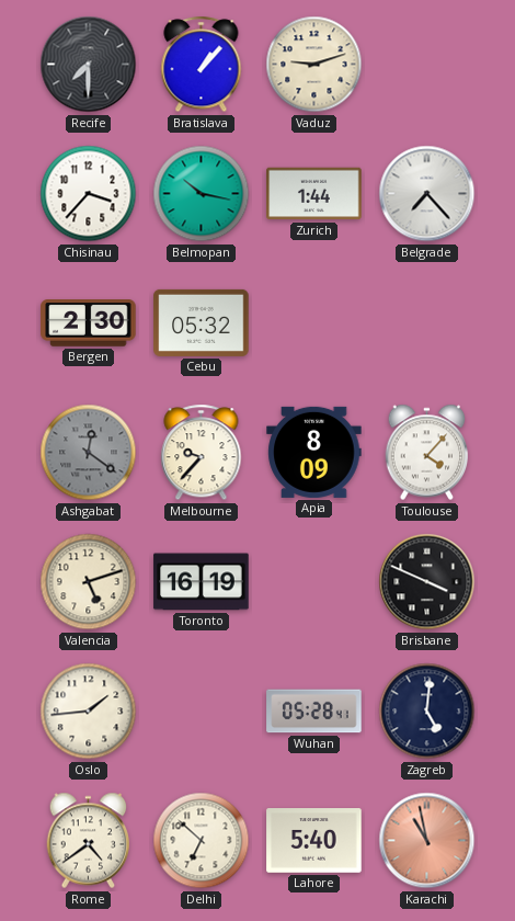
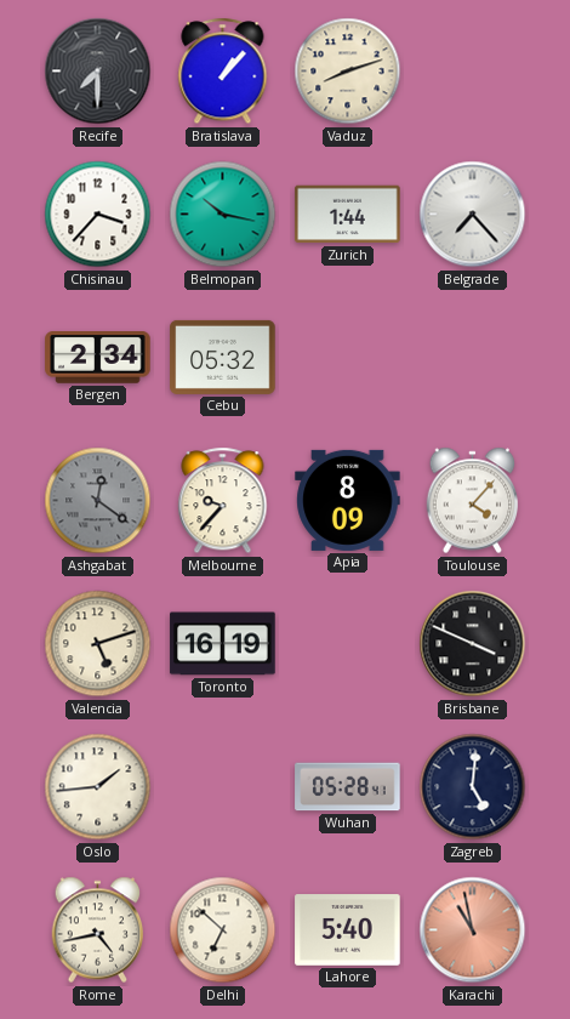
Vaduz: 9:12 -> 8:12
Bergen: 2:30 -> 2:34
Rome: 4:39 -> 4:43
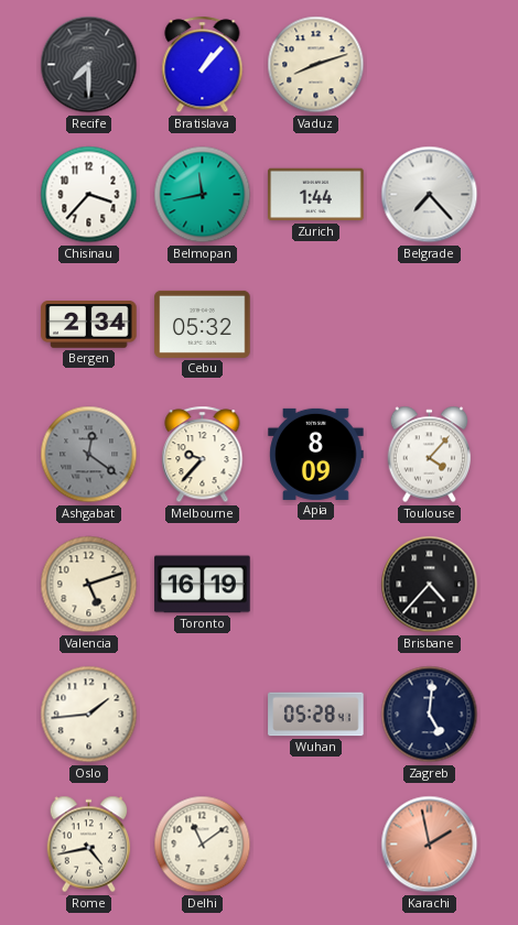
Belmopan: 10:17 -> 11:43
Brisbane: 3:49 -> 4:37
Delhi: 6:52 -> 11:09
Lahore: 5:40 -> none
Karachi: 10:58 -> 1:58
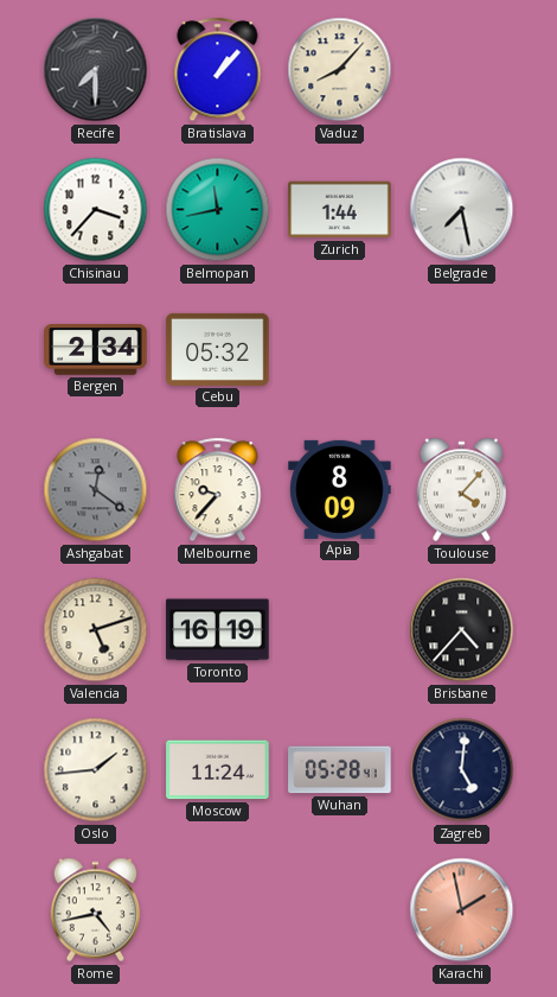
Vaduz: 8:12 -> 8:07
Belgrade: 7:23 -> 7:28
Moscow: none -> 11:24
Delhi: 11:09 -> none
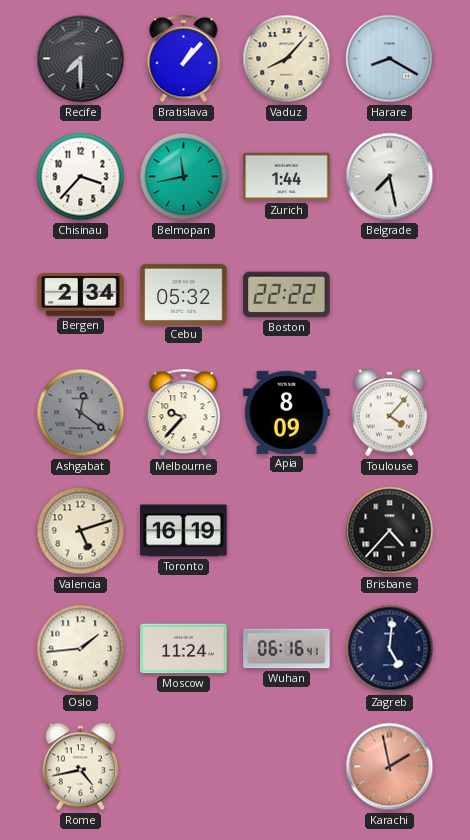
Harare: none -> 8:20
Boston: none -> 22:22
Wuhan: 05:28 -> 06:16
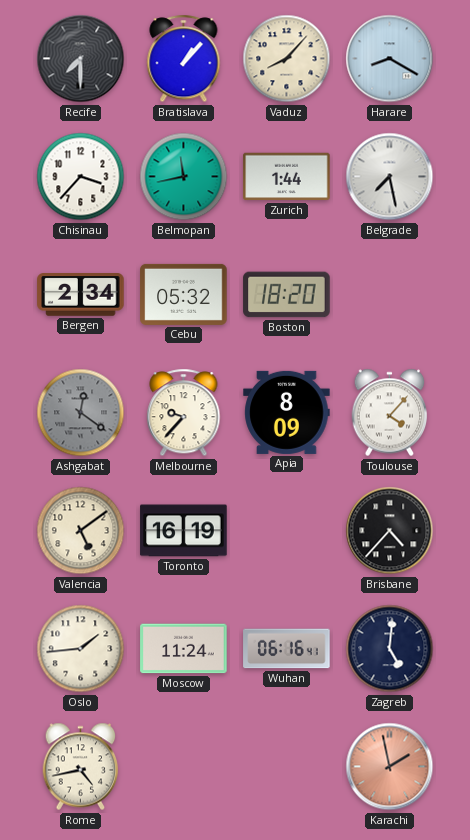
Boston: 22:22 -> 18:20
Valencia: 5:12 -> 5:09
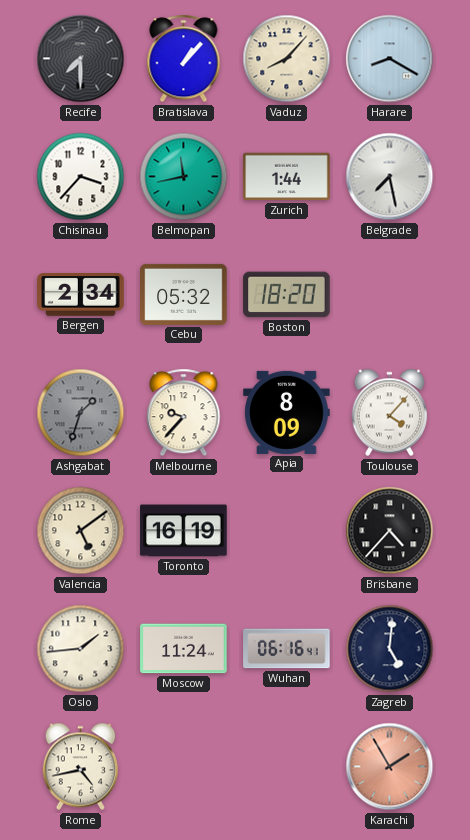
Ashgabat: 12:21 -> 1:33
Karachi: 1:58 -> 1:55
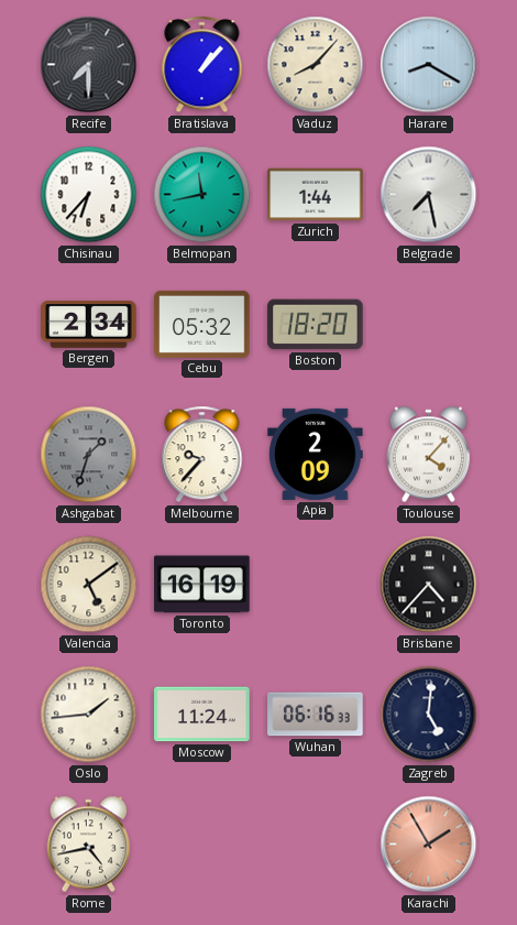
Chisinau: 3:37 -> 6:37
Apia: 8:09 -> 2:09
Wuhan: 06:16:41 -> 06:16:33
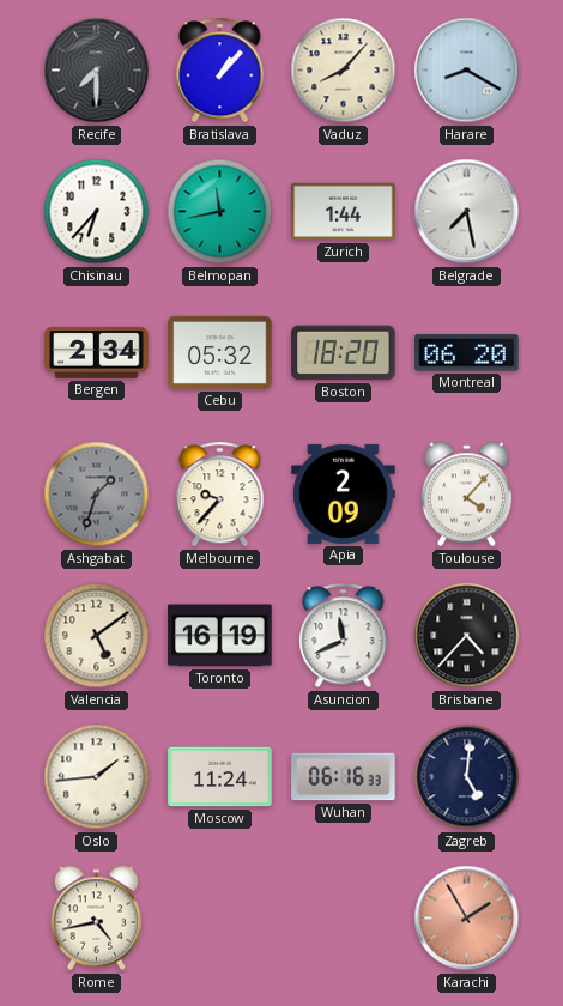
Montreal: none -> 06:20
Asuncion: none -> 11:41
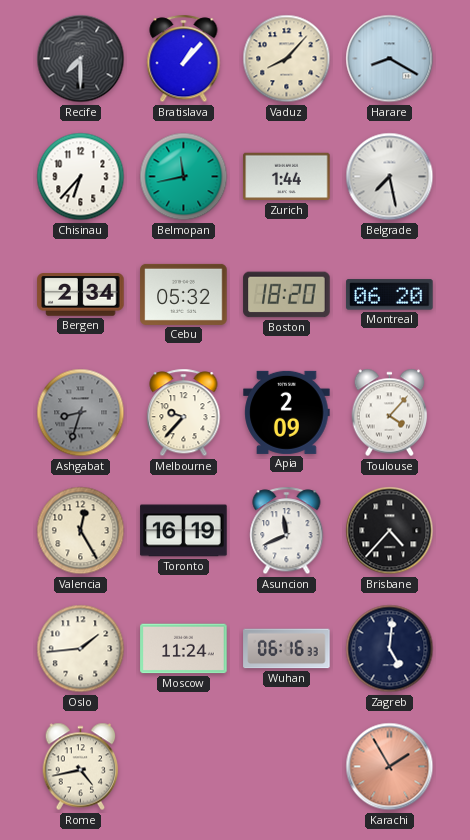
Ashgabat: 1:33 -> 8:33
Valencia: 5:09 -> 12:25
